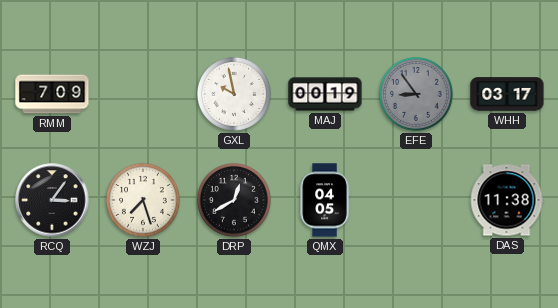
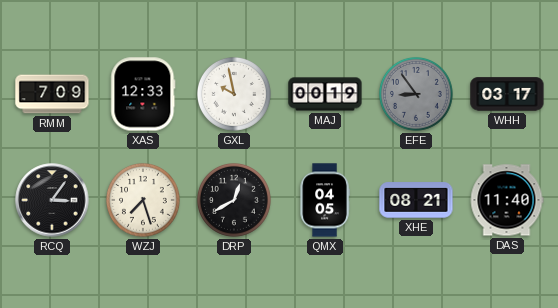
XAS: none -> 12:33
XHE: none -> 08:21
DAS: 11:38 -> 11:40
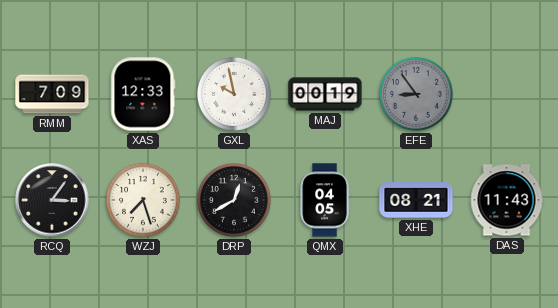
WHH: 03:17 -> none
DAS: 11:40 -> 11:43
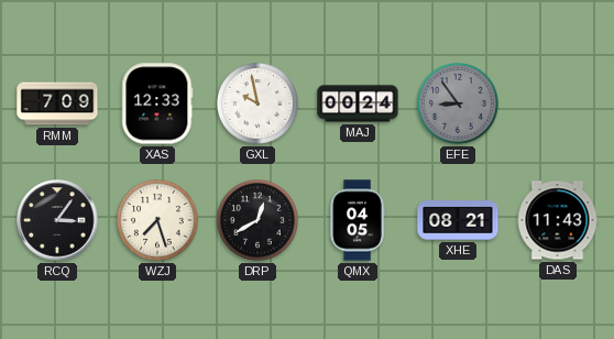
MAJ: 00:19 -> 00:24
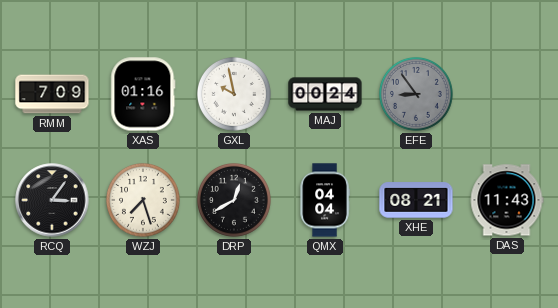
XAS: 12:33 -> 01:16
QMX: 04:05 -> 04:04
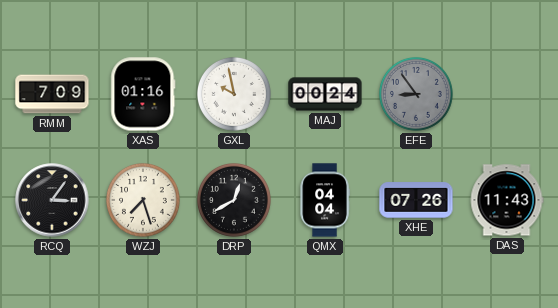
XHE: 08:21 -> 07:26
